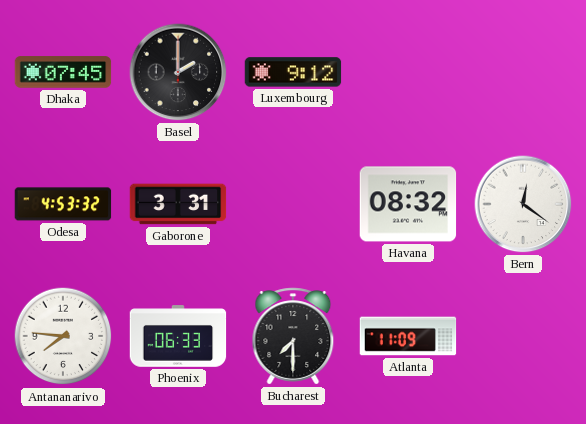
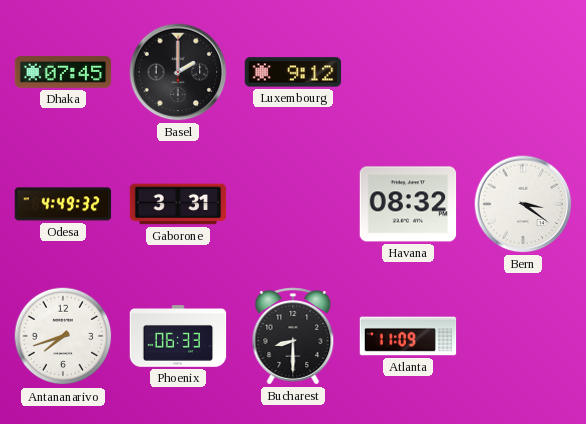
Odesa: 4:53 -> 4:49
Bern: 12:21 -> 3:21
Antananarivo: 7:46 -> 7:42
Bucharest: 7:30 -> 8:30
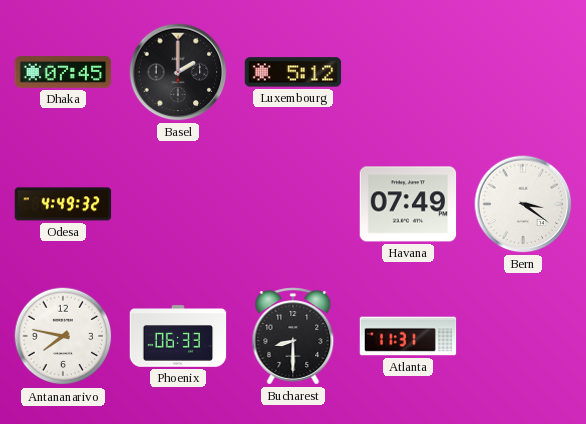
Luxembourg: 9:12 -> 5:12
Gaborone: 3:31 -> none
Havana: 08:32 -> 07:49
Antananarivo: 7:42 -> 7:47
Atlanta: 11:09 -> 11:31
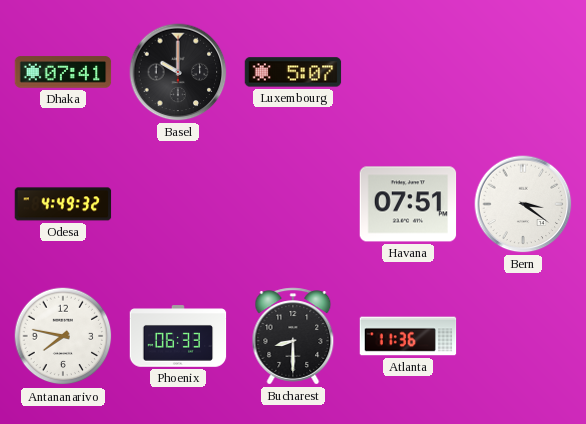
Dhaka: 07:45 -> 07:41
Basel: 2:00 -> 10:00
Luxembourg: 5:12 -> 5:07
Havana: 07:49 -> 07:51
Atlanta: 11:31 -> 11:36
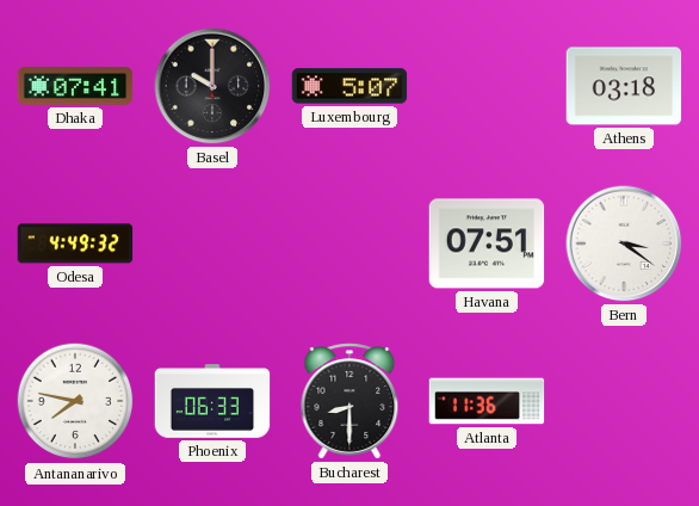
Athens: none -> 03:18
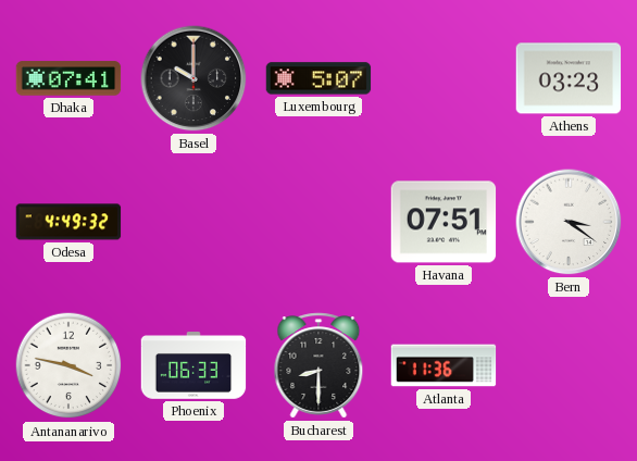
Athens: 03:18 -> 03:23
Antananarivo: 7:47 -> 3:47
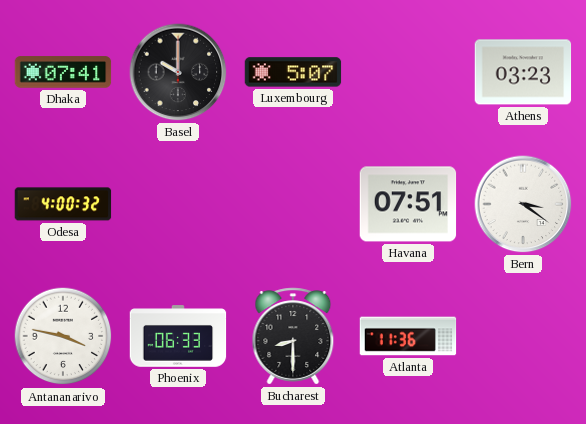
Odesa: 4:49 -> 4:00
